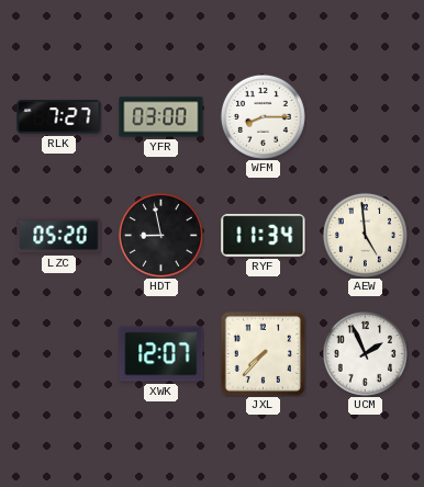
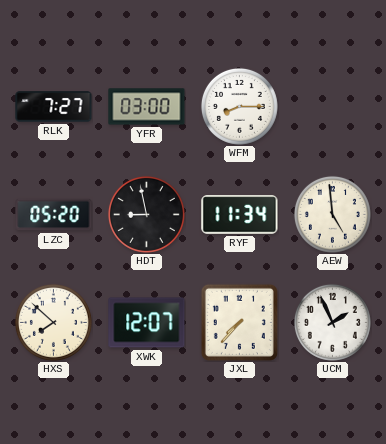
HXS: none -> 7:52
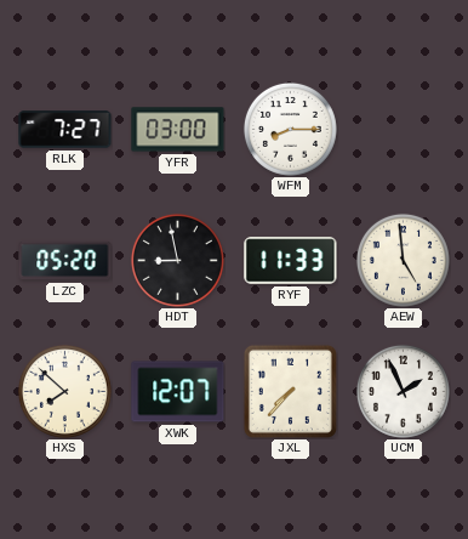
RYF: 11:34 -> 11:33
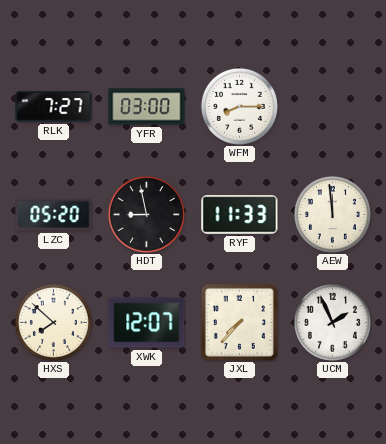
AEW: 4:59 -> 11:59
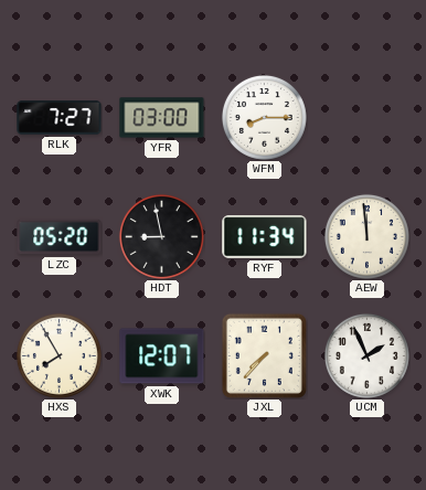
RYF: 11:33 -> 11:34
HXS: 7:52 -> 7:55
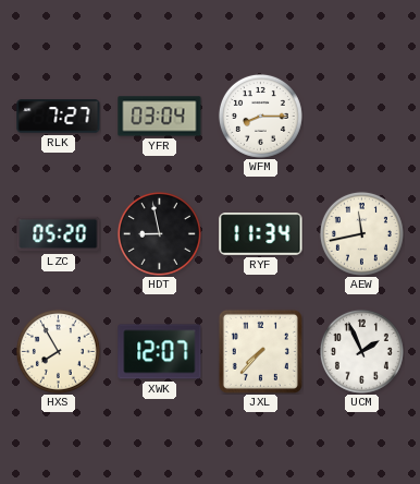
YFR: 03:00 -> 03:04
AEW: 11:59 -> 11:43
